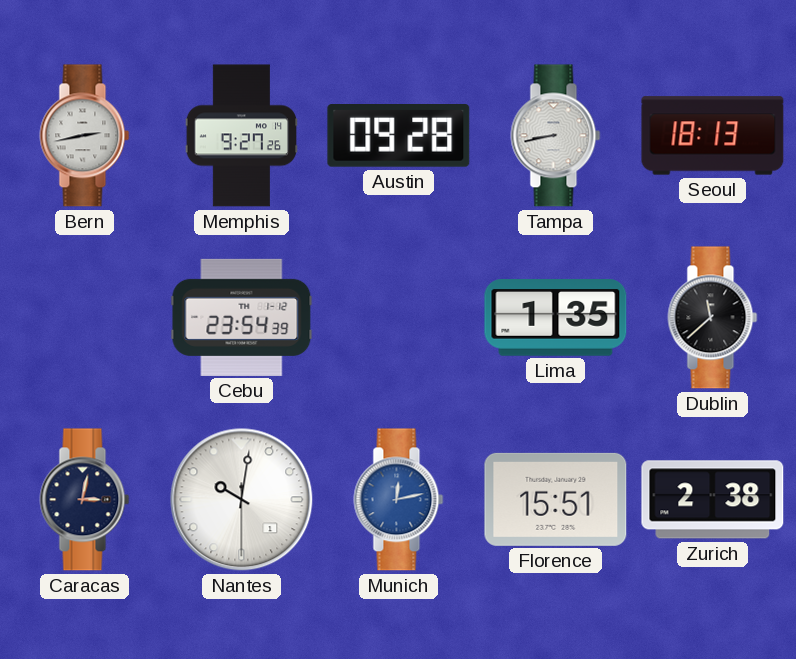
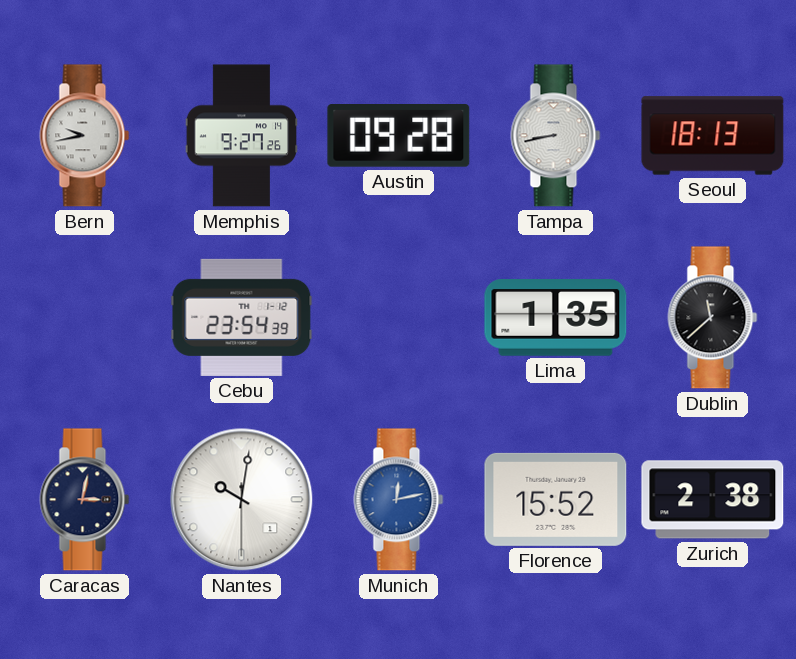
Bern: 2:43 -> 9:43
Florence: 15:51 -> 15:52
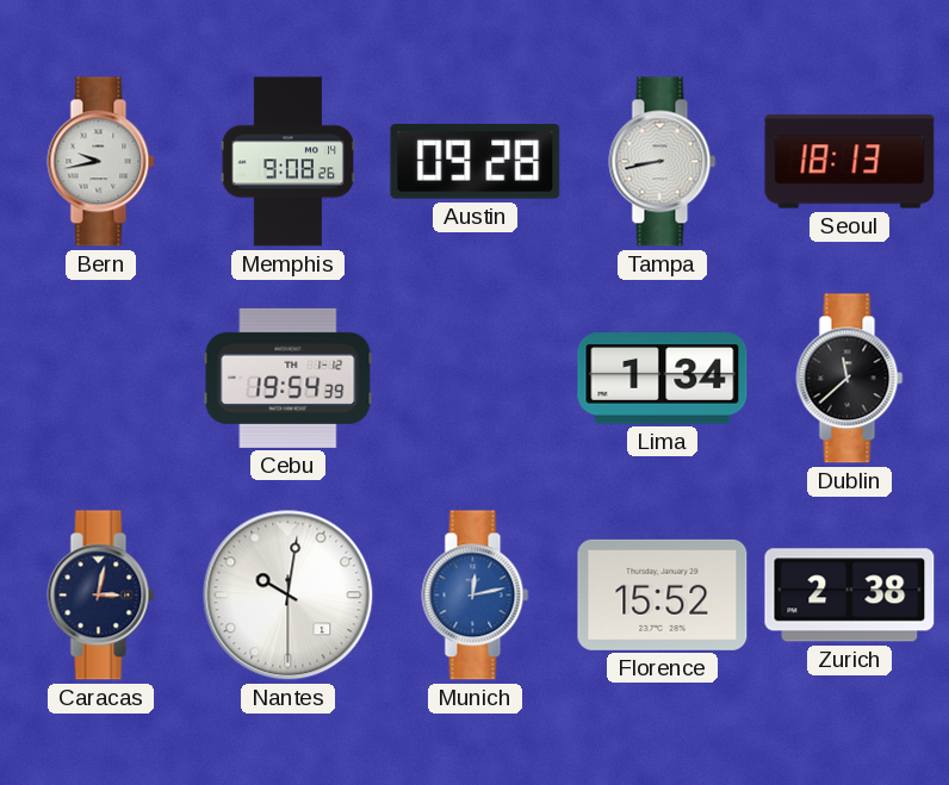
Memphis: 9:27 -> 9:08
Cebu: 23:54 -> 19:54
Lima: 1:35 -> 1:34
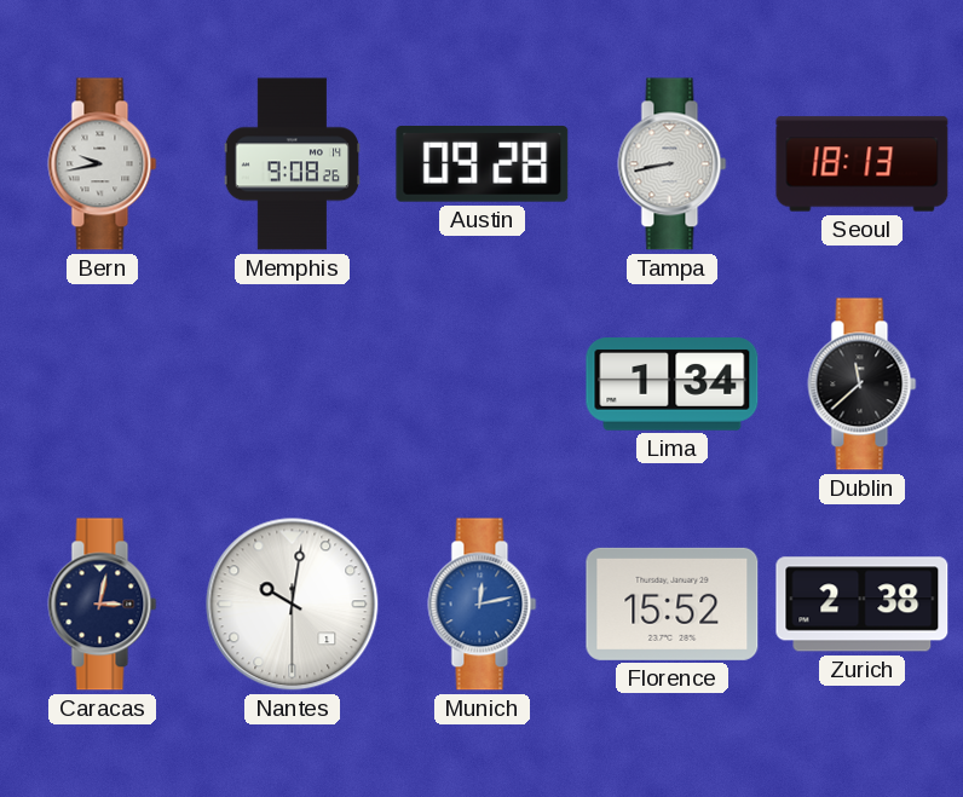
Cebu: 19:54 -> none
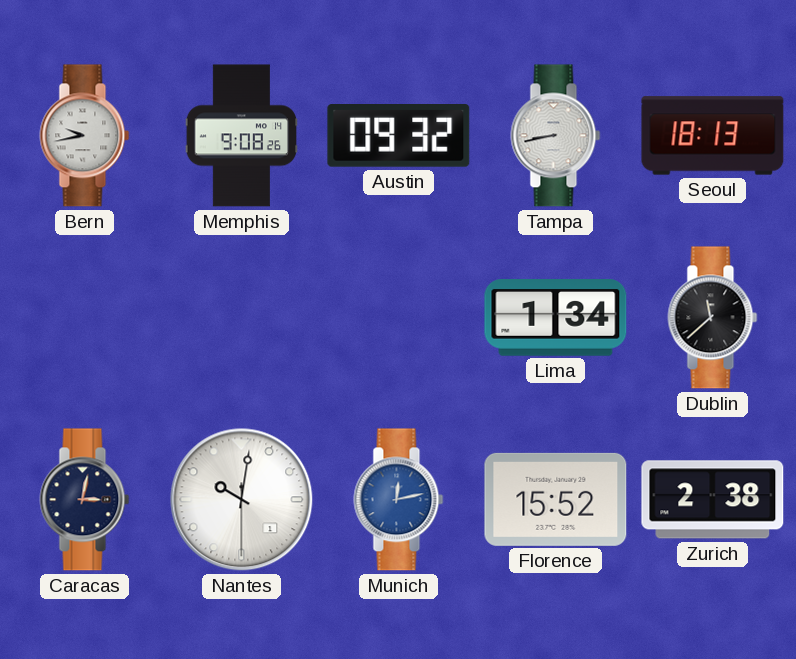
Austin: 09:28 -> 09:32
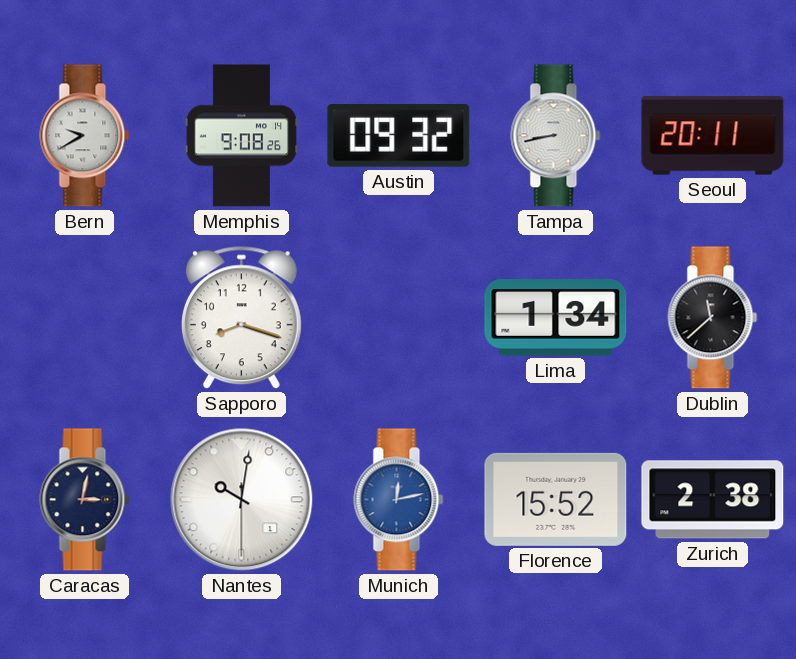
Bern: 9:43 -> 9:40
Seoul: 18:13 -> 20:11
Sapporo: none -> 8:18
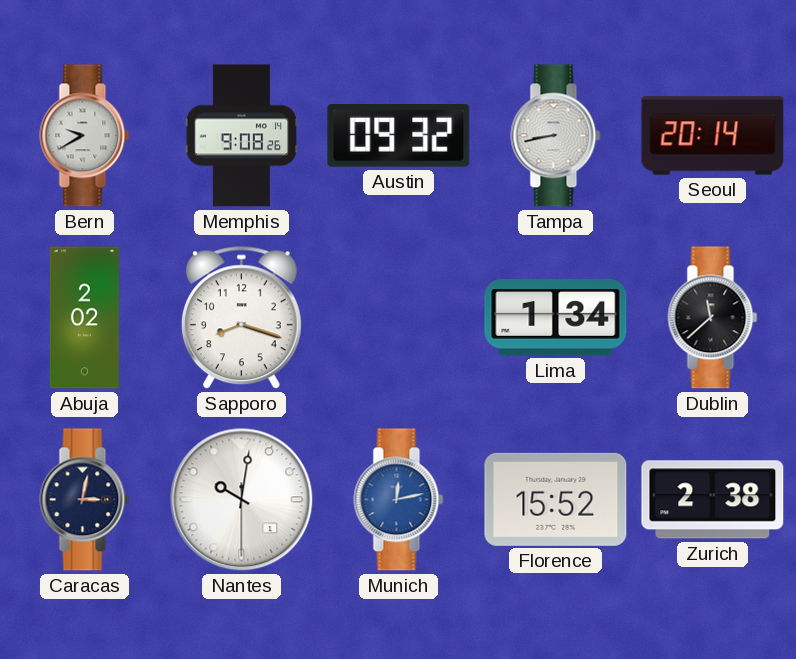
Seoul: 20:11 -> 20:14
Abuja: none -> 2:02
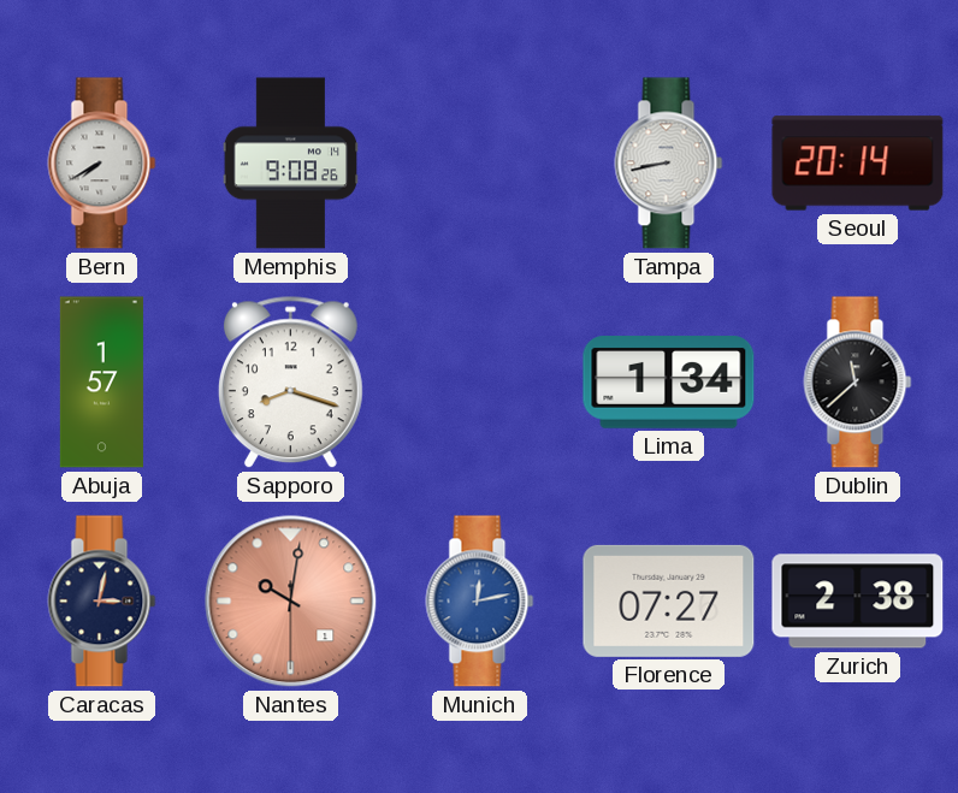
Bern: 9:40 -> 7:40
Austin: 09:32 -> none
Abuja: 2:02 -> 1:57
Nantes dial: white -> salmon
Florence: 15:52 -> 07:27
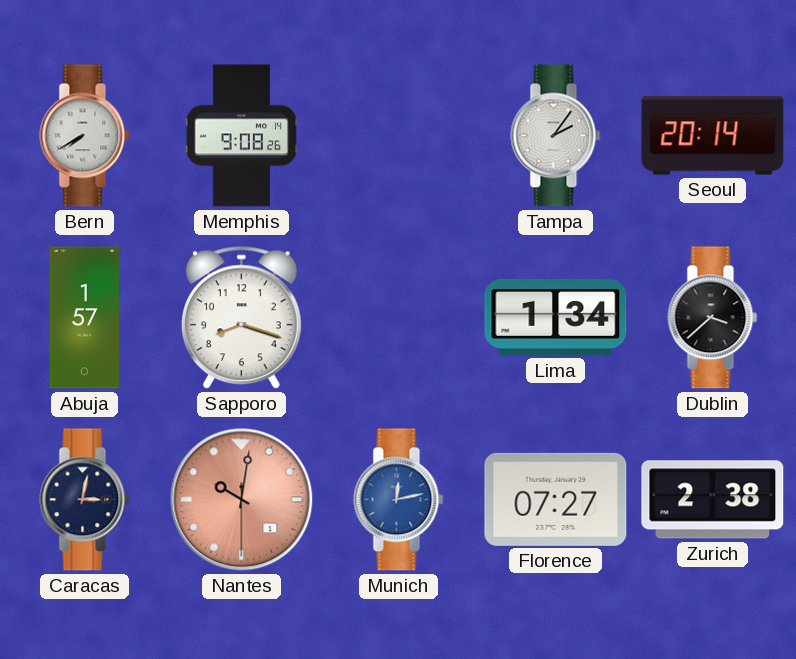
Tampa: 8:43 -> 2:06
Dublin: 11:38 -> 3:38
